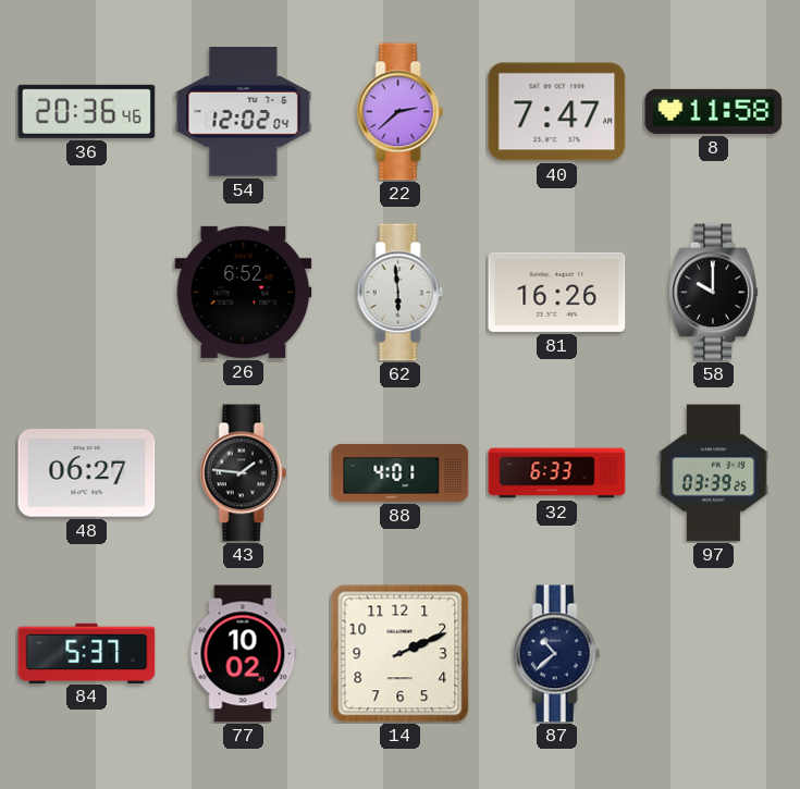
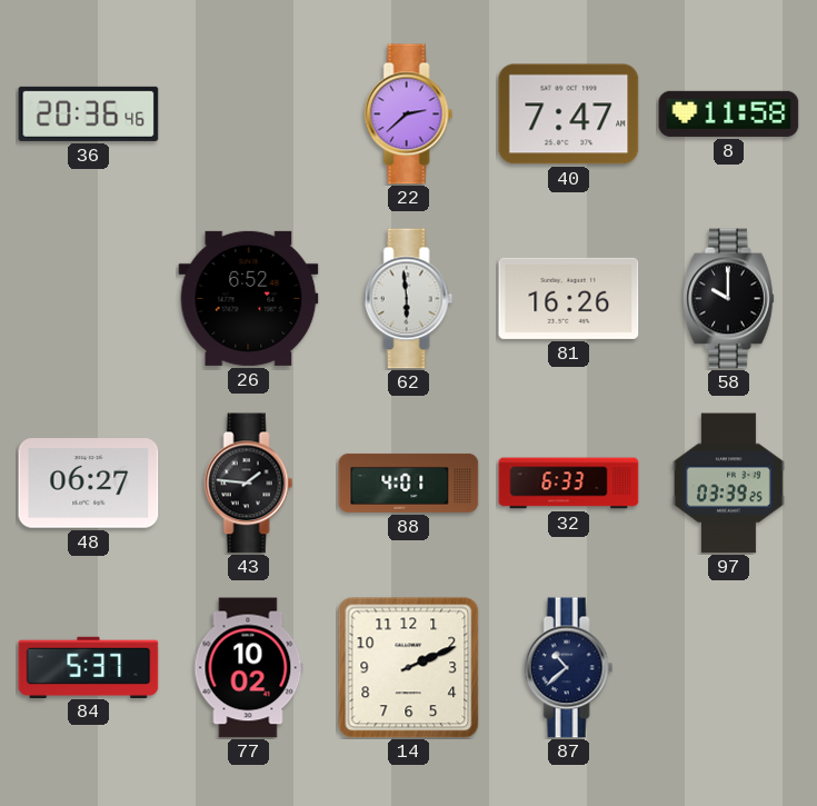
54: 12:02 -> none
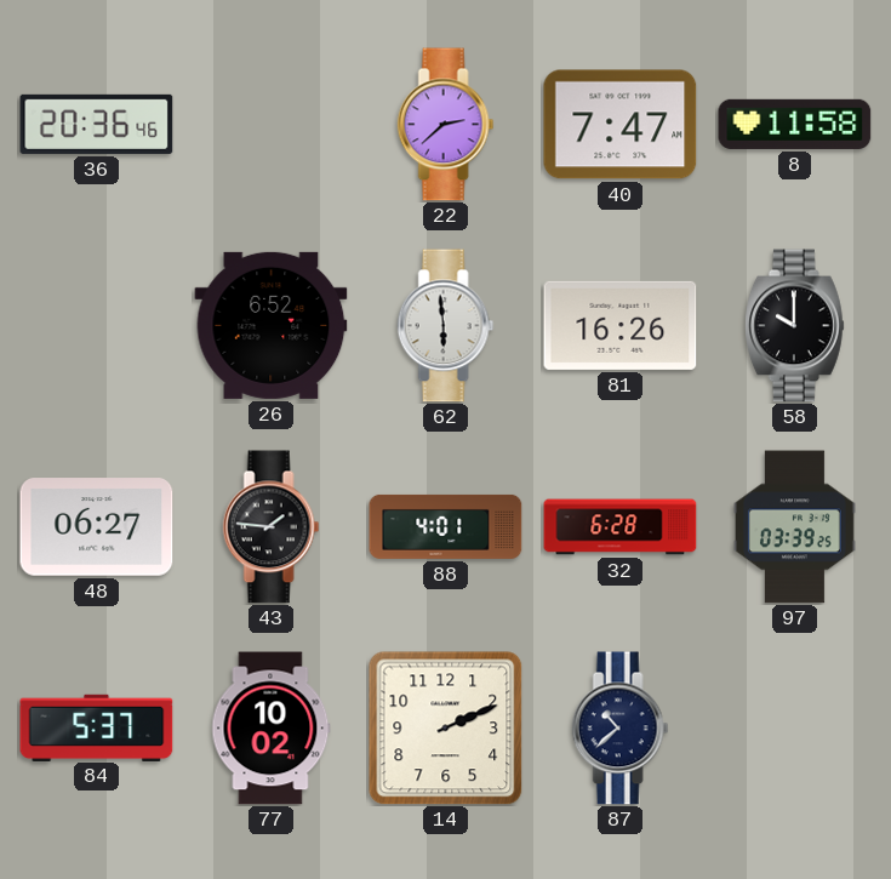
32: 6:33 -> 6:28
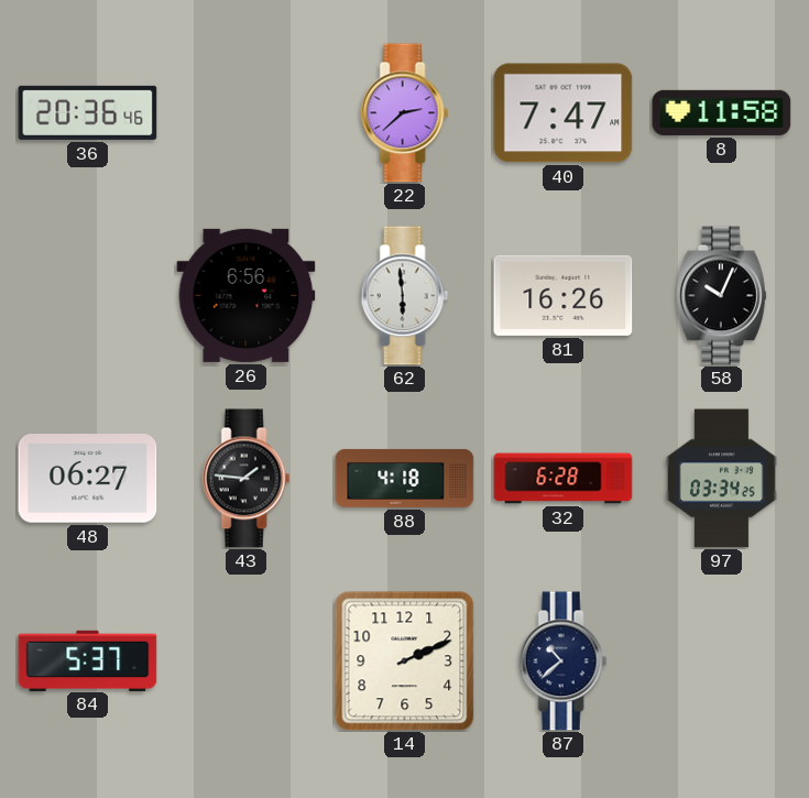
26: 6:52 -> 6:56
58: 10:00 -> 10:04
88: 4:01 -> 4:18
97: 03:39 -> 03:34
77: 10:02 -> none
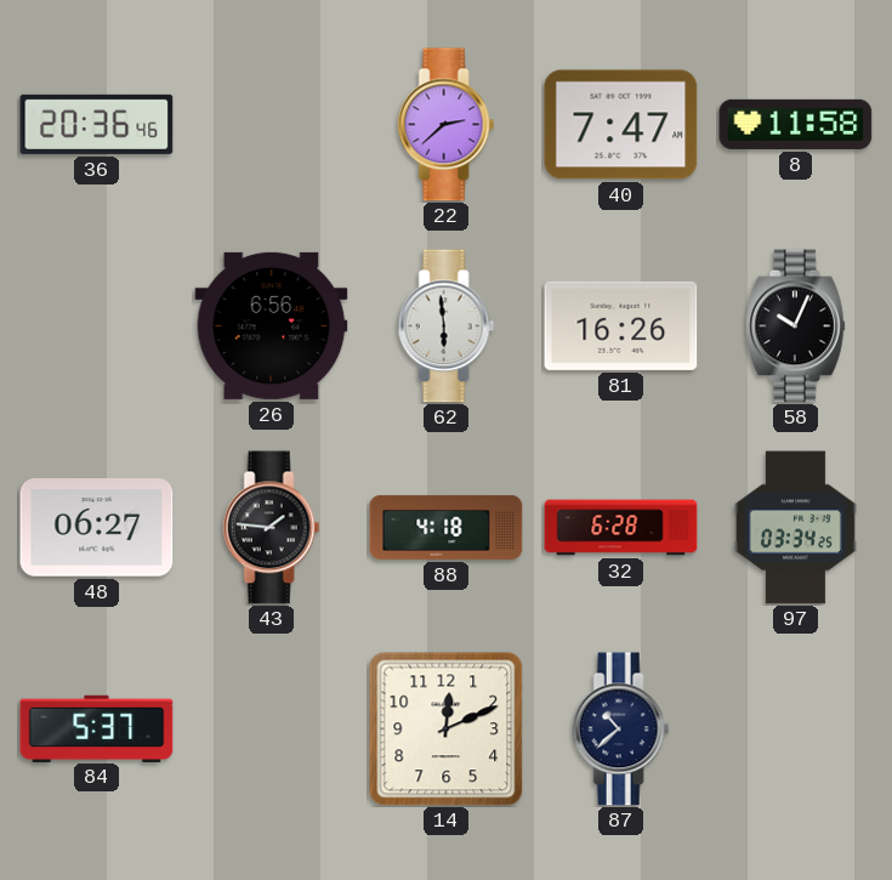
14: 2:11 -> 12:11
